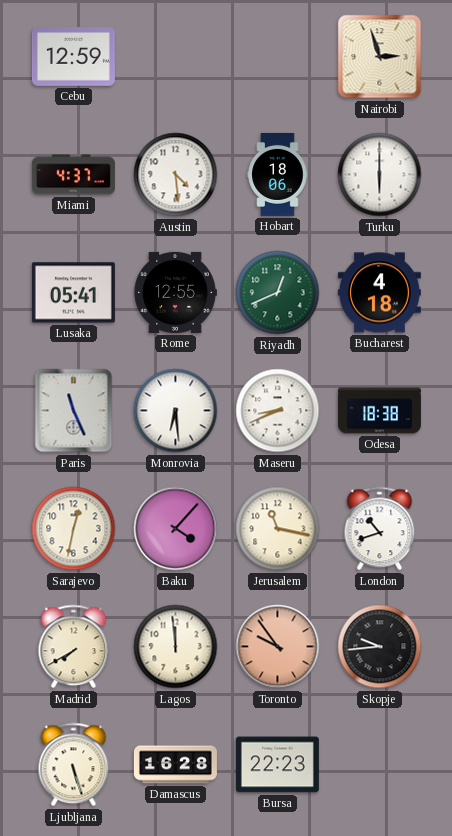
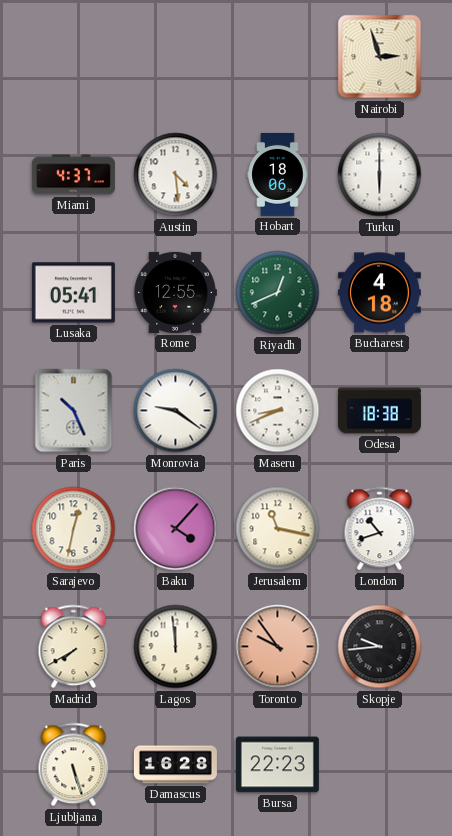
Cebu: 12:59 -> none
Paris: 11:26 -> 10:26
Monrovia: 6:29 -> 9:21
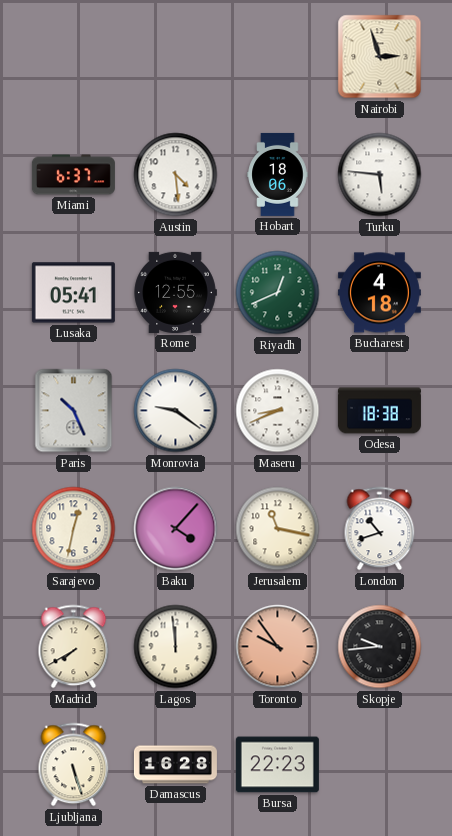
Miami: 4:37 -> 6:37
Turku: 6:00 -> 5:46
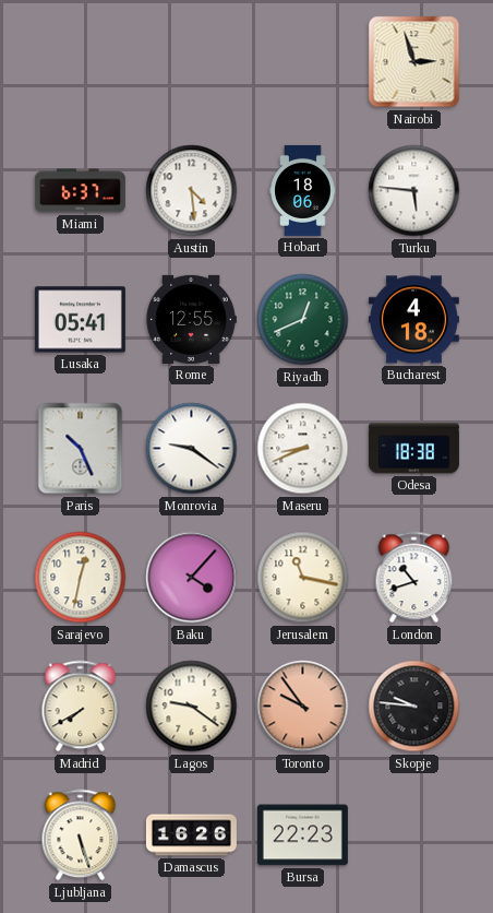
Lagos: 11:59 -> 9:21
Skopje: 9:44 -> 9:46
Damascus: 16:28 -> 16:26
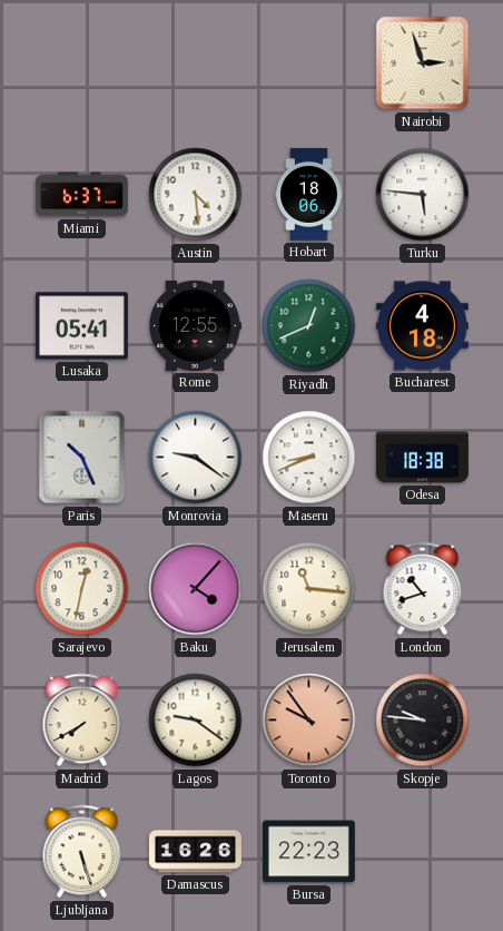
Jerusalem: 11:17 -> 11:16
